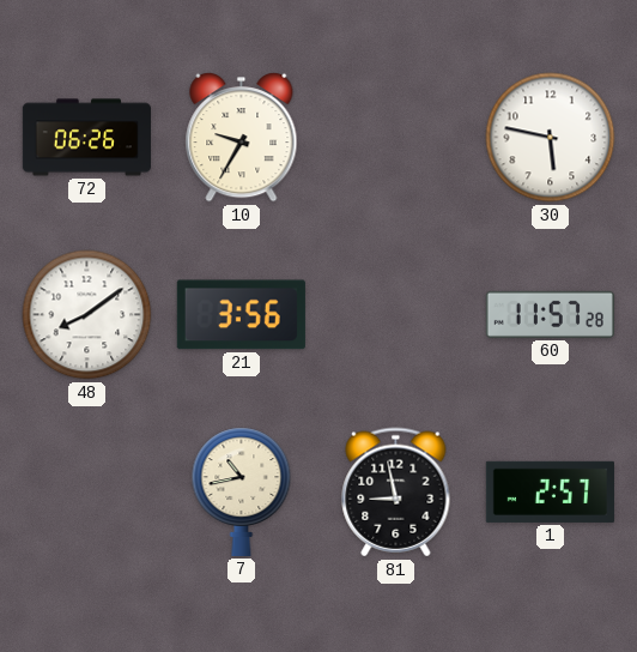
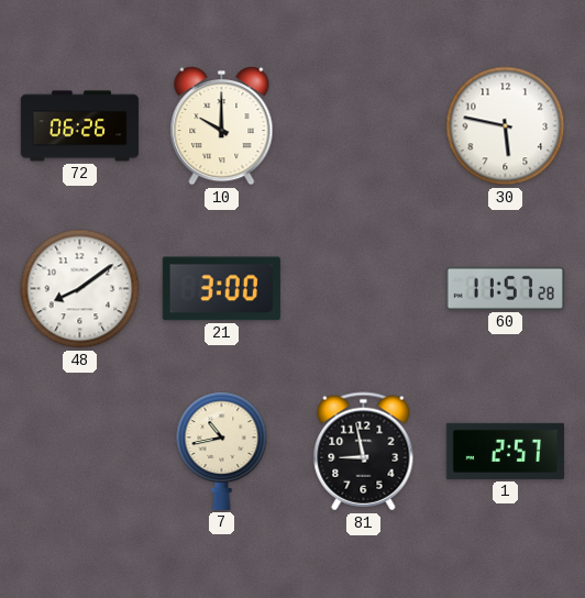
10: 9:35 -> 10:00
21: 3:56 -> 3:00
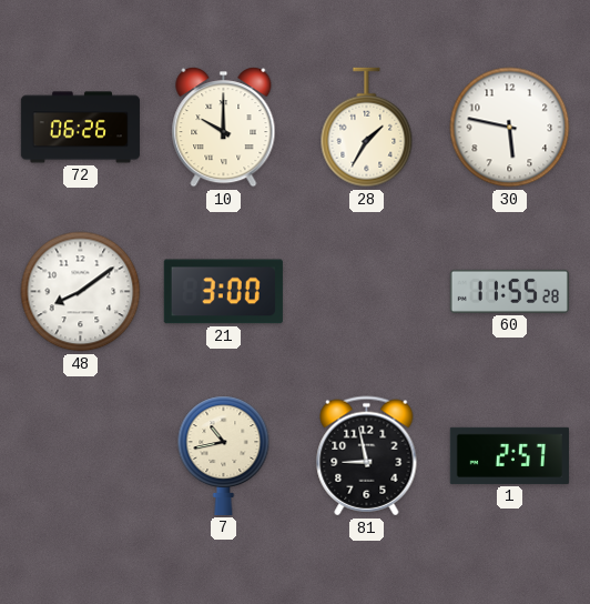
28: none -> 1:35
60: 11:57 -> 11:55
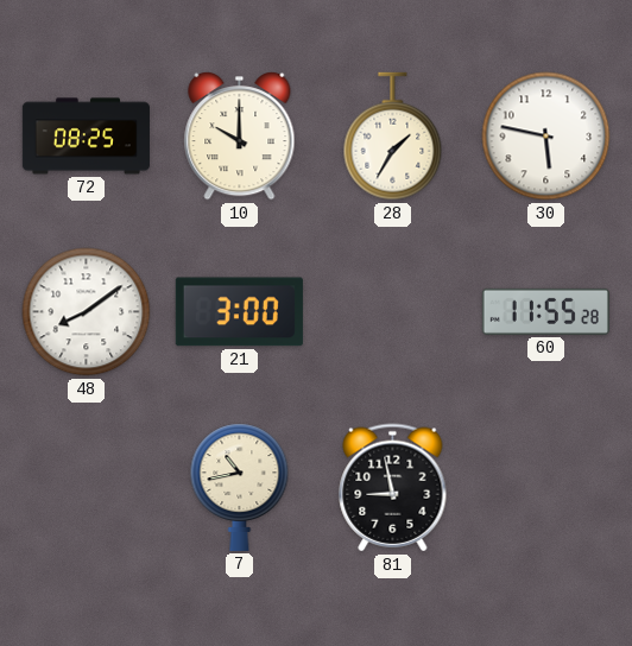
72: 06:26 -> 08:25
1: 2:57 -> none
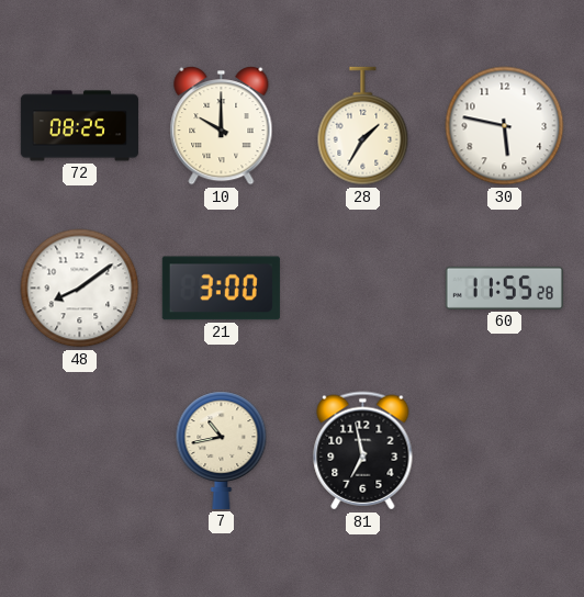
81: 8:58 -> 6:58
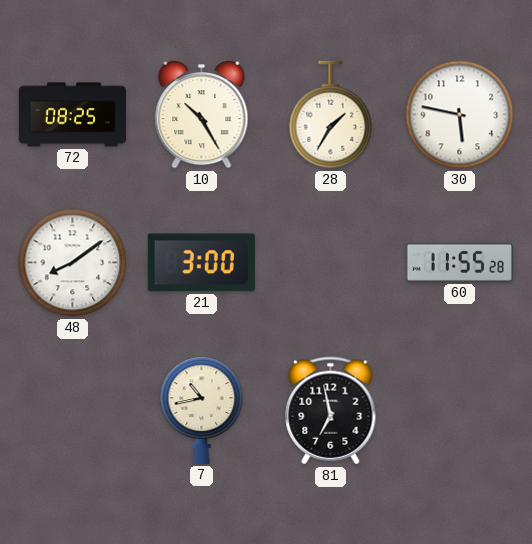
10: 10:00 -> 10:25
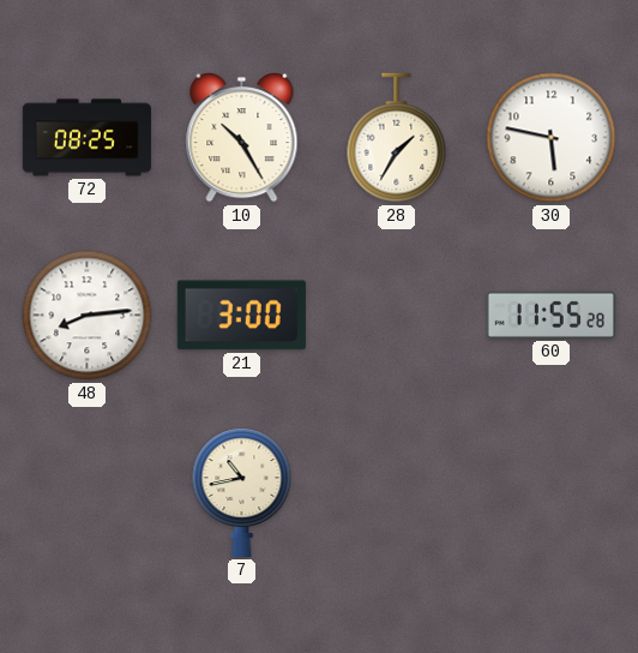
48: 8:09 -> 8:14
81: 6:58 -> none
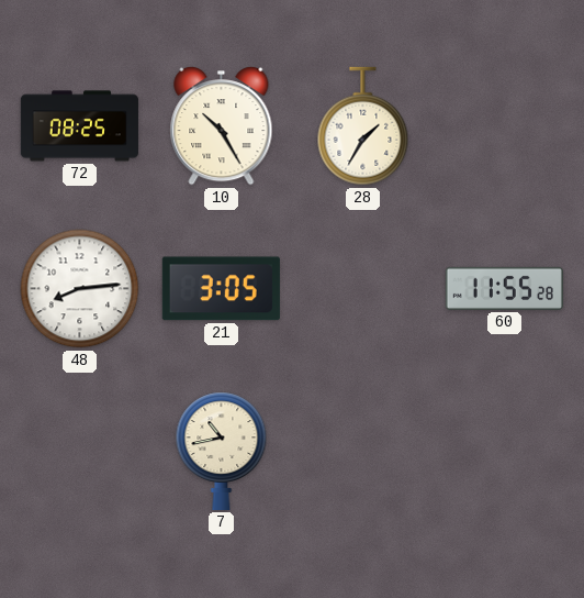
30: 5:47 -> none
21: 3:00 -> 3:05
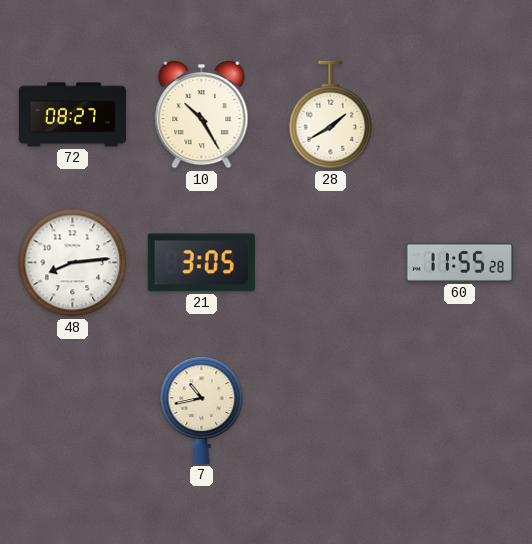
72: 08:25 -> 08:27
28: 1:35 -> 1:40
